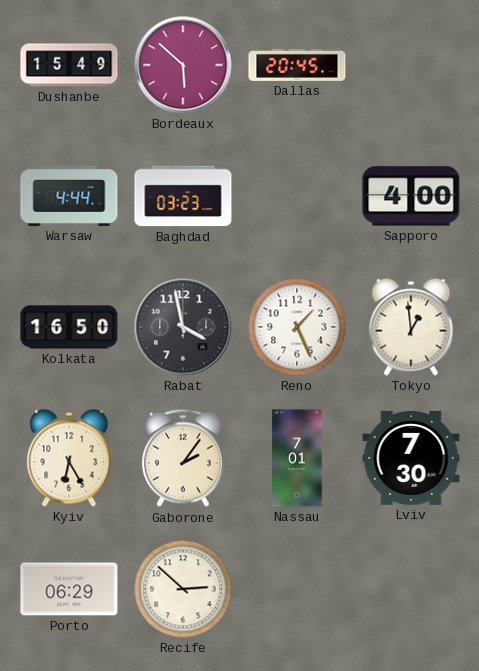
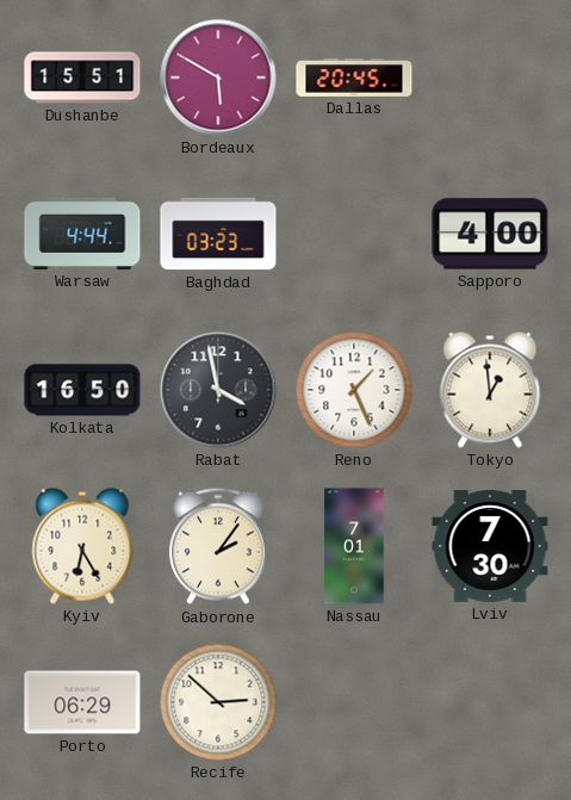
Dushanbe: 15:49 -> 15:51
Bordeaux: 5:52 -> 5:50
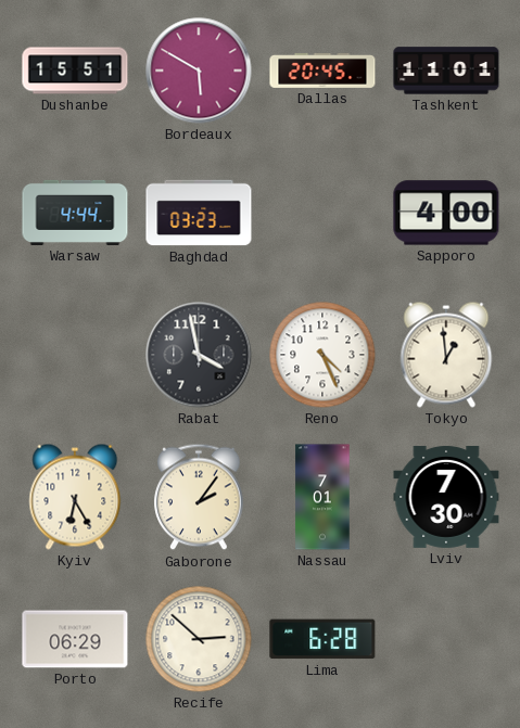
Tashkent: none -> 11:01
Kolkata: 16:50 -> none
Reno: 1:26 -> 4:26
Lima: none -> 6:28
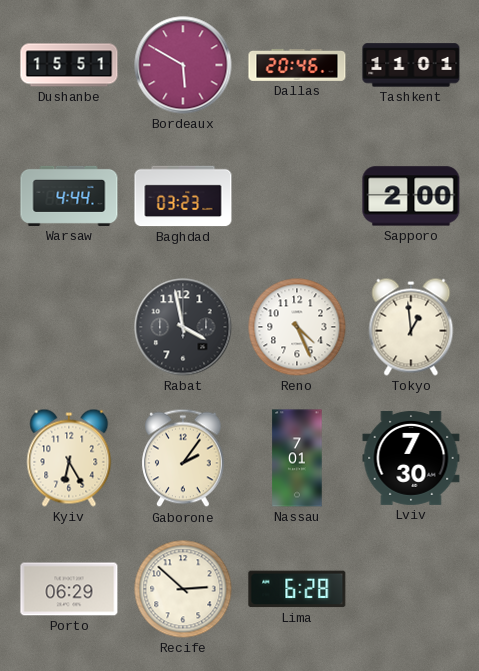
Dallas: 20:45 -> 20:46
Sapporo: 4:00 -> 2:00
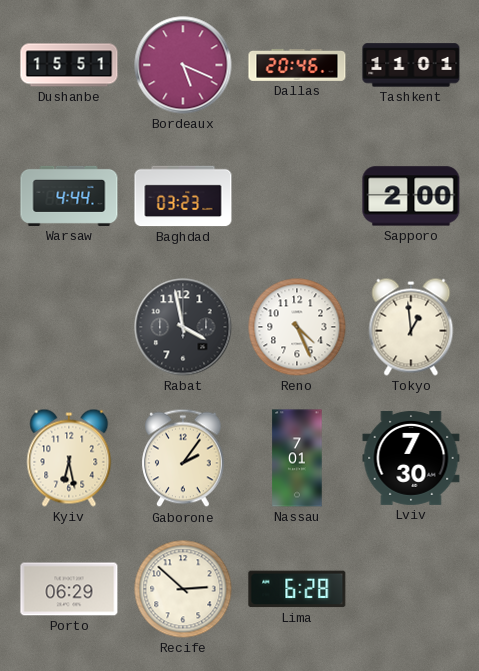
Bordeaux: 5:50 -> 5:19
Kyiv: 6:25 -> 6:28
